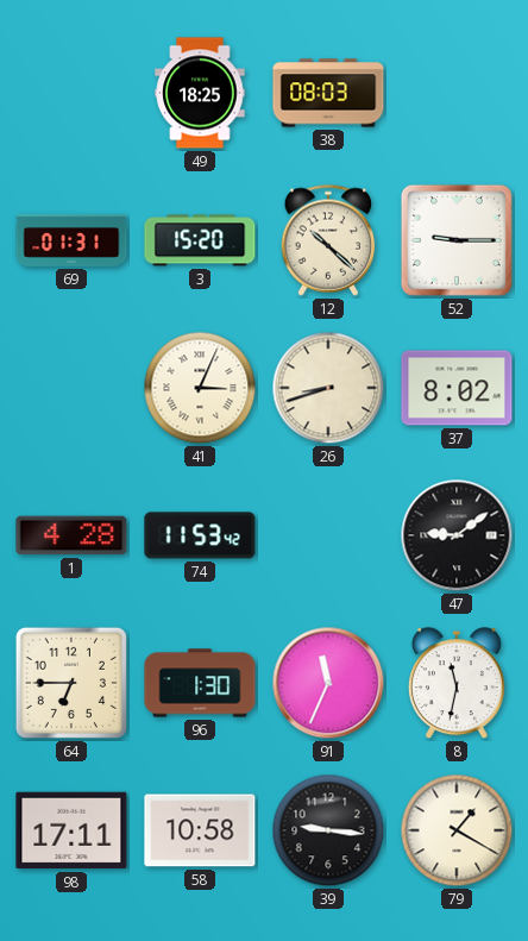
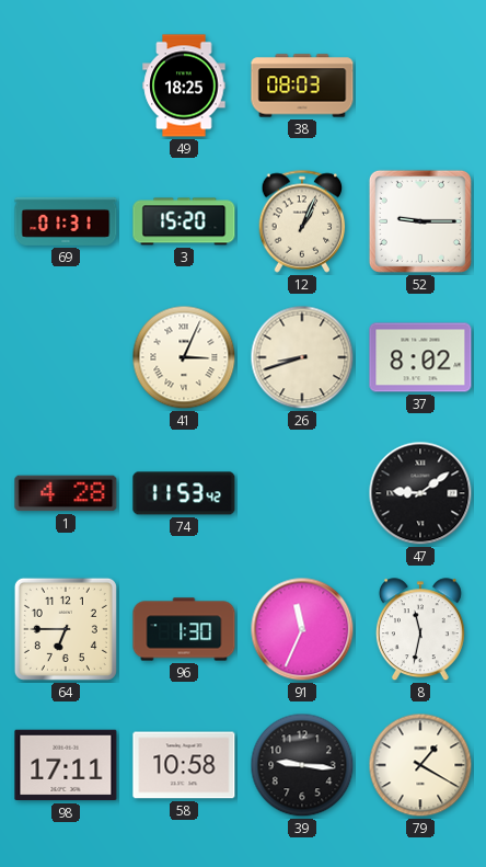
12: 10:22 -> 1:04
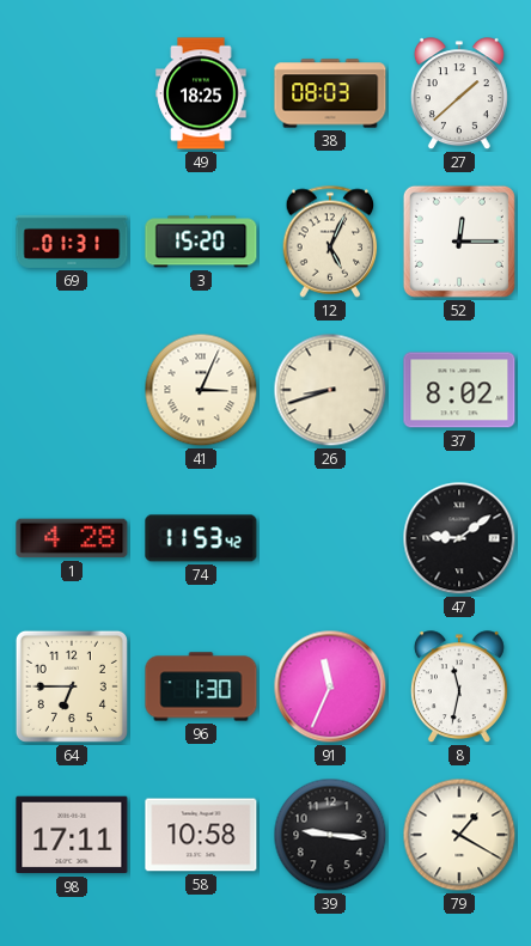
27: none -> 1:38
12: 1:04 -> 5:04
52: 9:15 -> 12:15
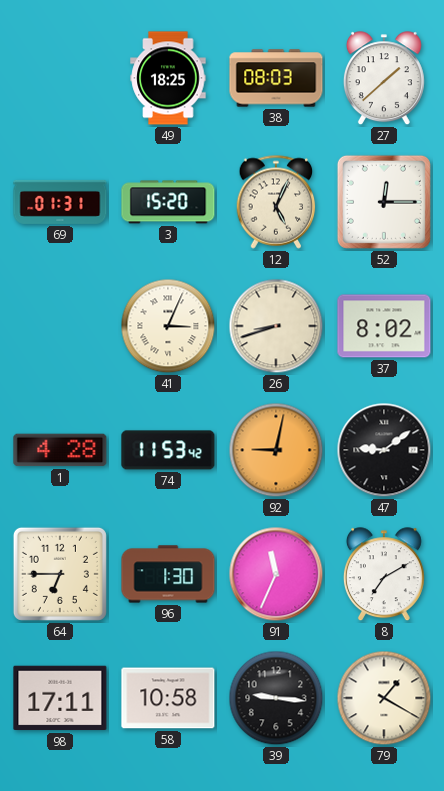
92: none -> 9:02
8: 11:32 -> 7:10
